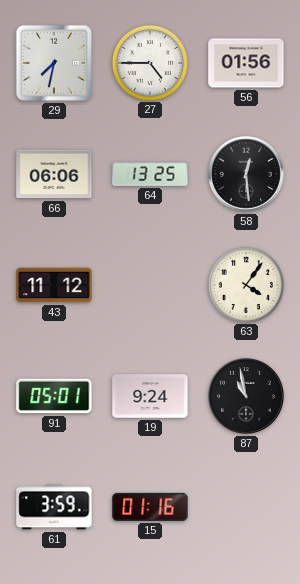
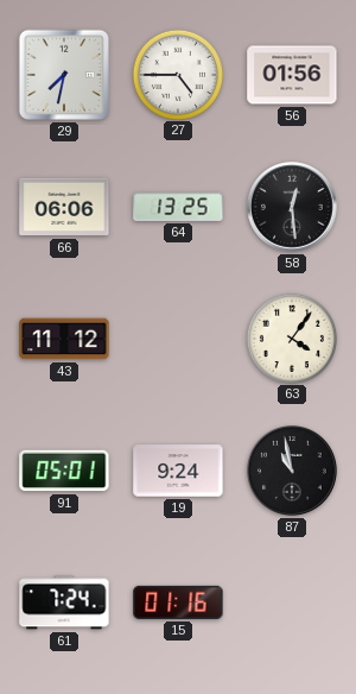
61: 3:59 -> 7:24
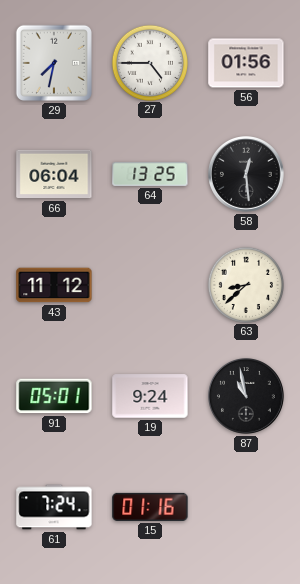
66: 06:06 -> 06:04
63: 4:06 -> 8:38
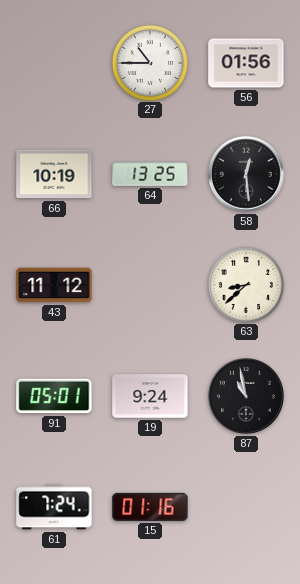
29: 7:32 -> none
27: 4:45 -> 10:45
66: 06:04 -> 10:19
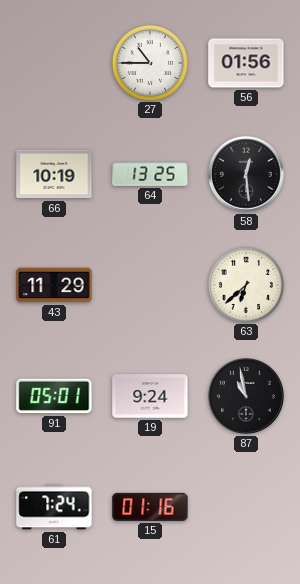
43: 11:12 -> 11:29
63: 8:38 -> 6:38
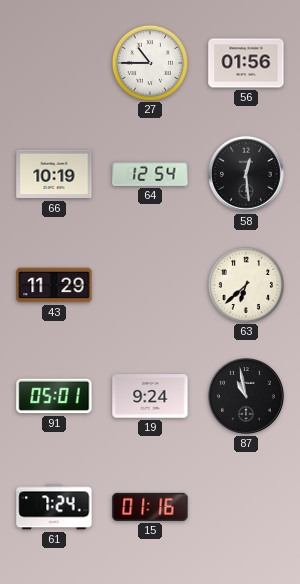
64: 13:25 -> 12:54
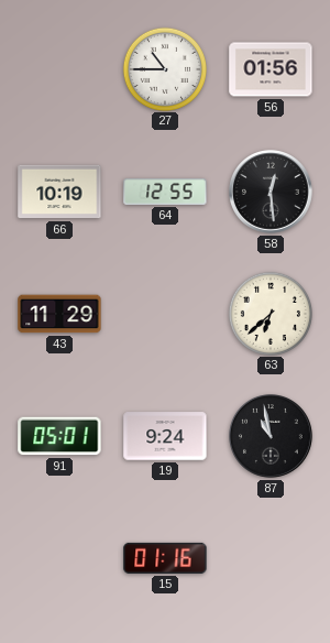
64: 12:54 -> 12:55
61: 7:24 -> none
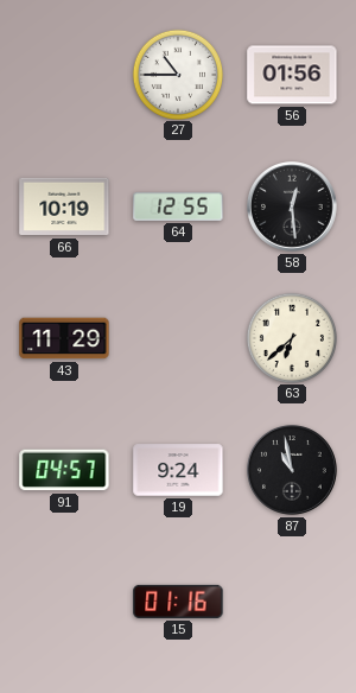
91: 05:01 -> 04:57
